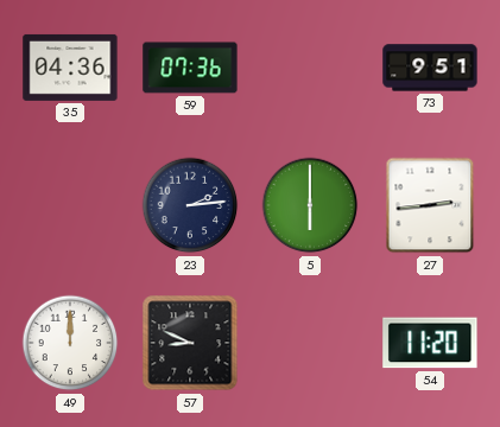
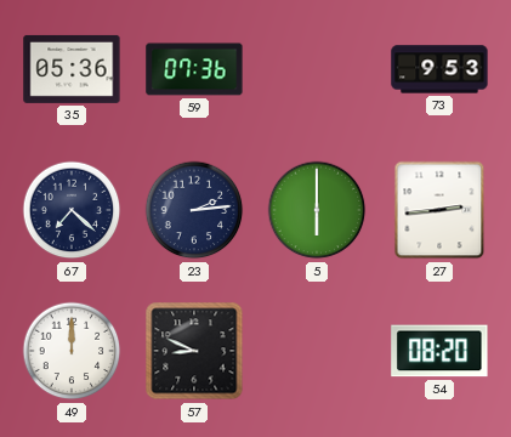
35: 04:36 -> 05:36
73: 9:51 -> 9:53
67: none -> 7:22
54: 11:20 -> 08:20
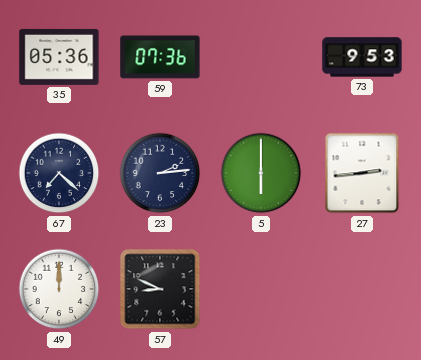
54: 08:20 -> none
